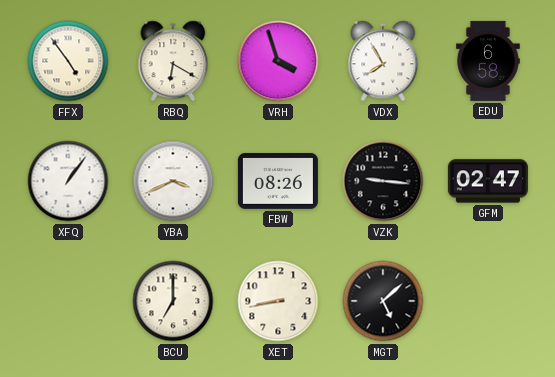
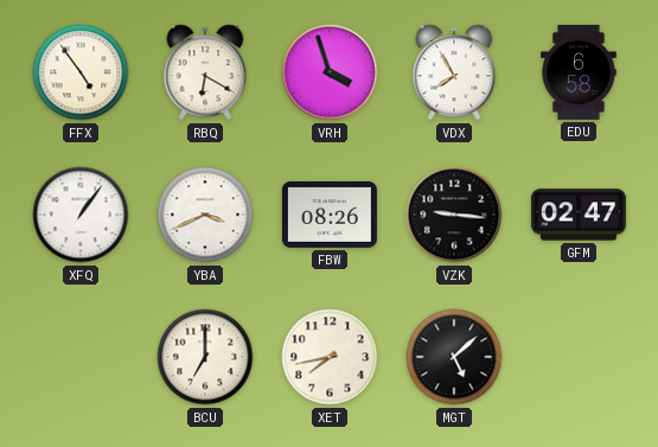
XET: 8:43 -> 7:43
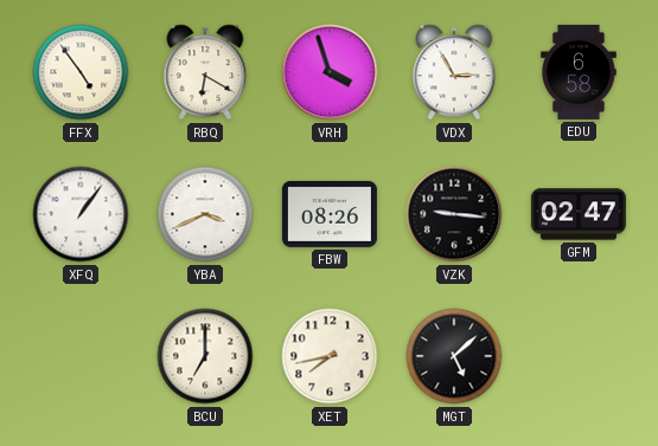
VDX: 7:55 -> 2:55
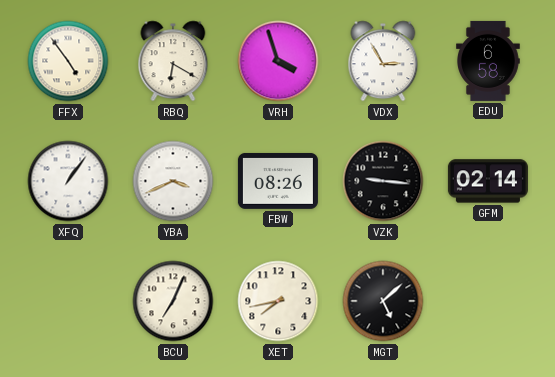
GFM: 02:47 -> 02:14
BCU: 7:00 -> 7:04
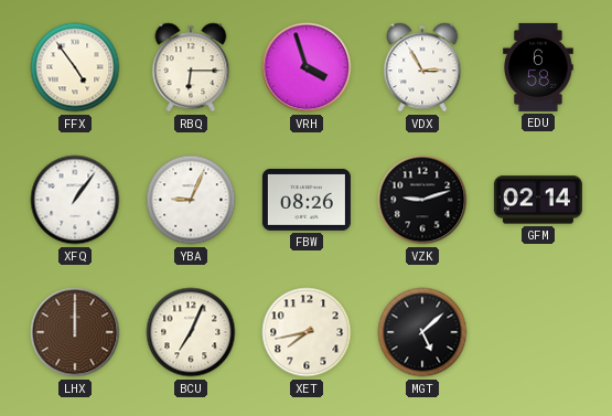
RBQ: 6:20 -> 6:15
YBA: 3:41 -> 9:04
VZK: 9:16 -> 9:12
LHX: none -> 12:00
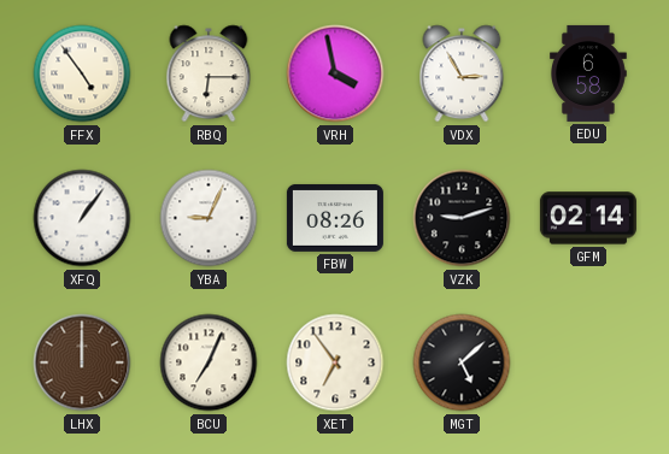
VRH: 3:57 -> 3:58
XET: 7:43 -> 6:54
